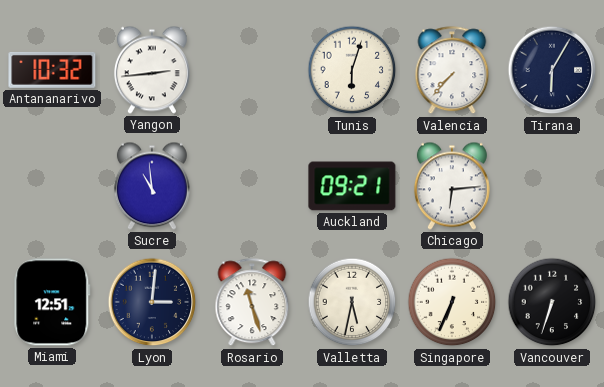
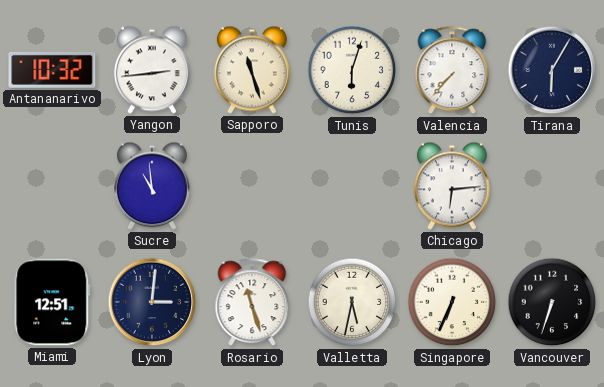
Sapporo: none -> 11:27
Auckland: 09:21 -> none
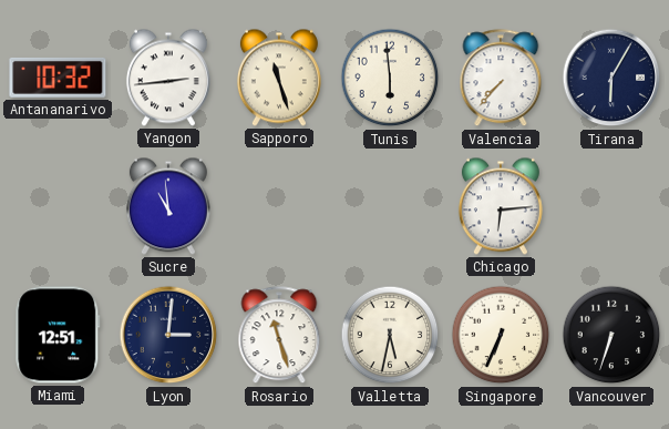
Tunis: 6:03 -> 5:59
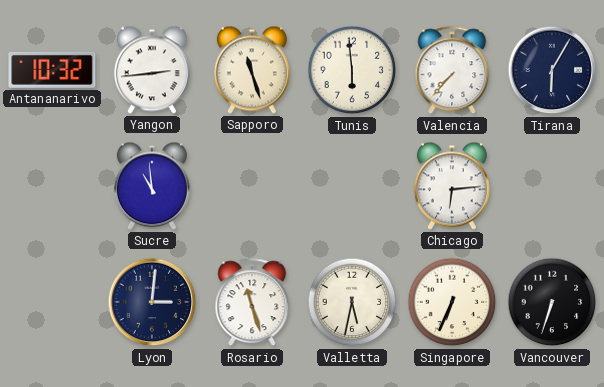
Miami: 12:51 -> none
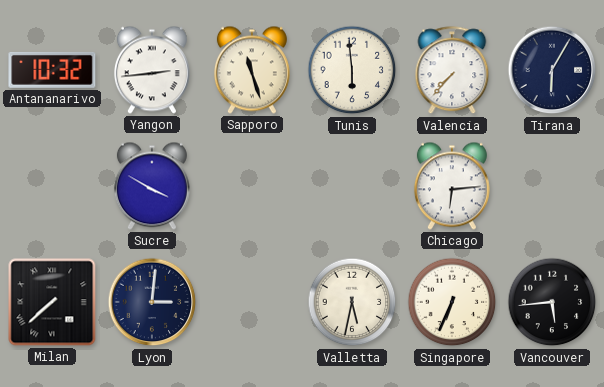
Sucre: 10:59 -> 3:50
Milan: none -> 7:38
Rosario: 11:27 -> none
Vancouver: 6:33 -> 5:44
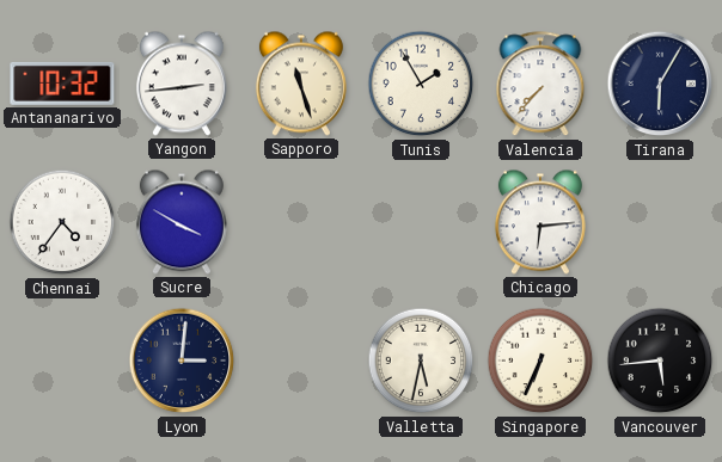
Tunis: 5:59 -> 1:55
Chennai: none -> 4:36
Milan: 7:38 -> none
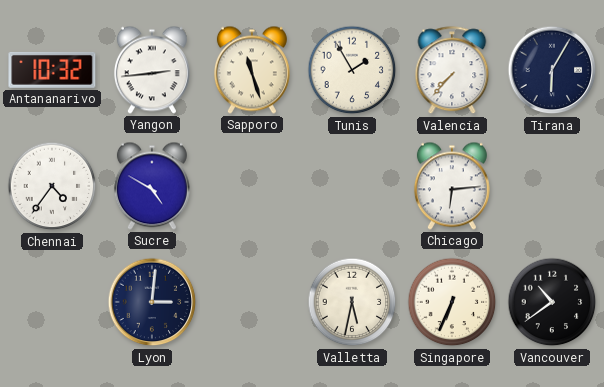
Sucre: 3:50 -> 4:50
Vancouver: 5:44 -> 10:39
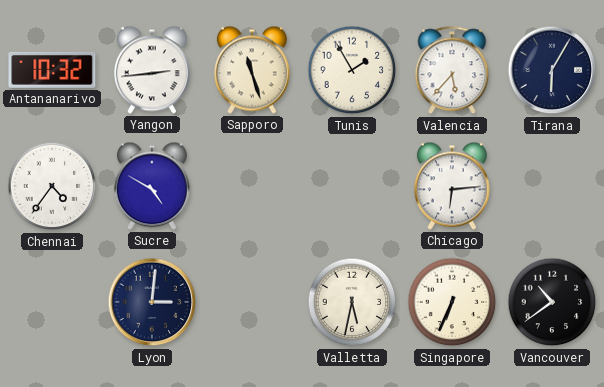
Valencia: 7:37 -> 5:37
